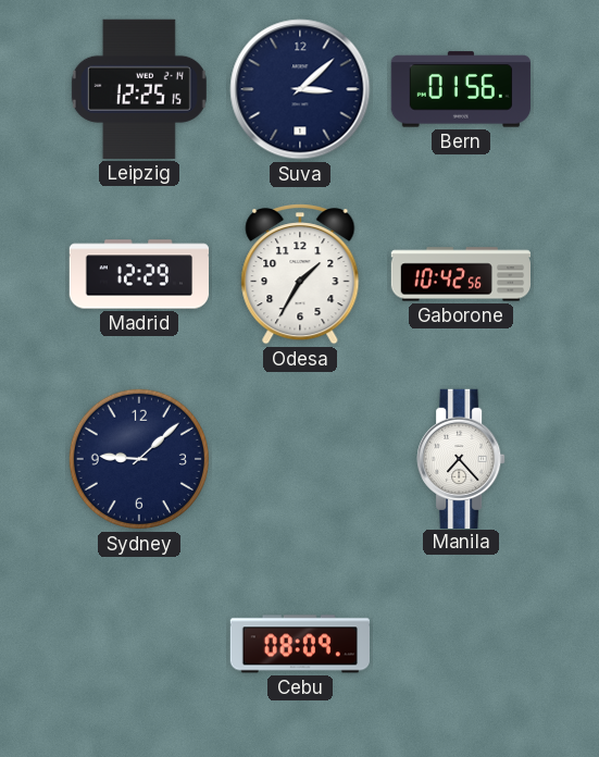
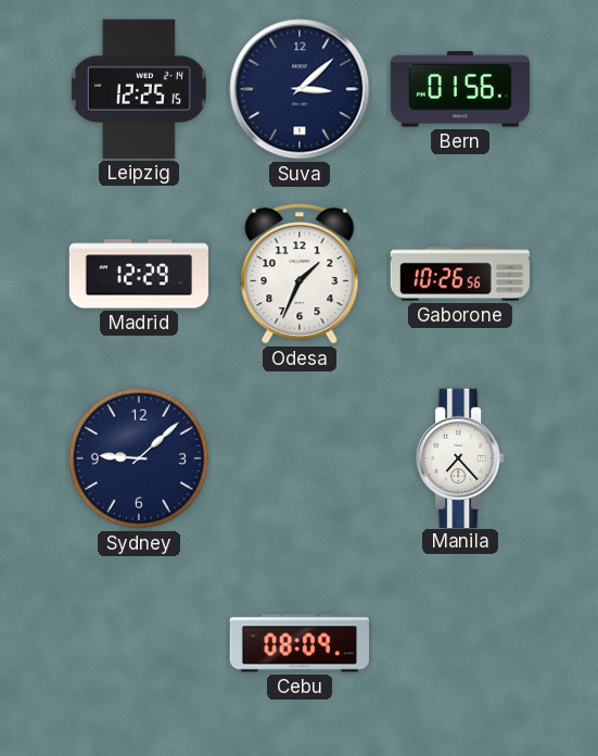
Odesa: 1:35 -> 1:34
Gaborone: 10:42 -> 10:26
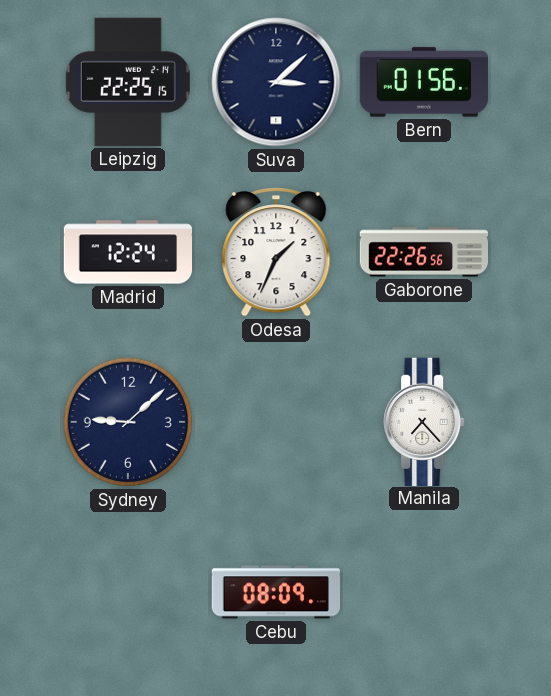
Leipzig: 12:25 -> 22:25
Madrid: 12:29 -> 12:24
Gaborone: 10:26 -> 22:26
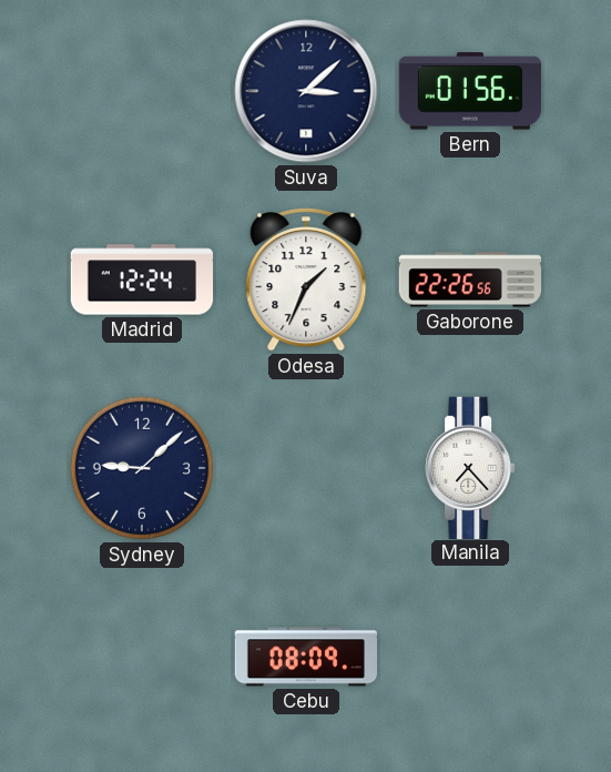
Leipzig: 22:25 -> none
